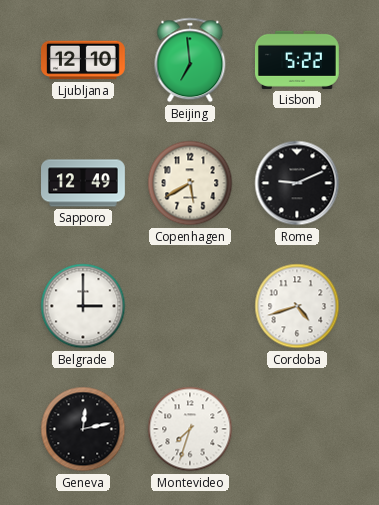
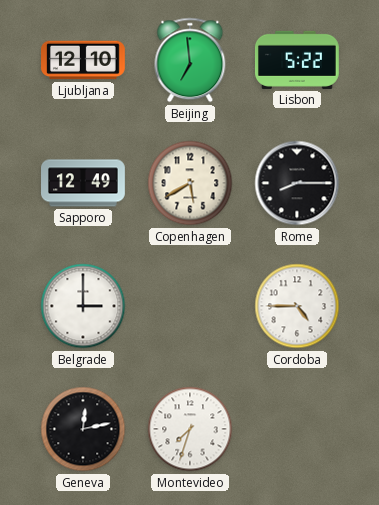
Rome: 9:11 -> 8:15
Cordoba: 4:42 -> 4:45
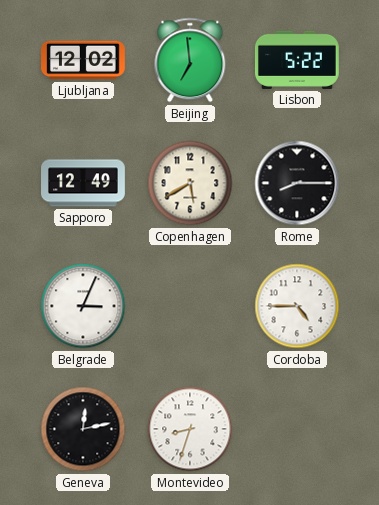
Ljubljana: 12:10 -> 12:02
Belgrade: 3:00 -> 3:04
Montevideo: 7:33 -> 8:33
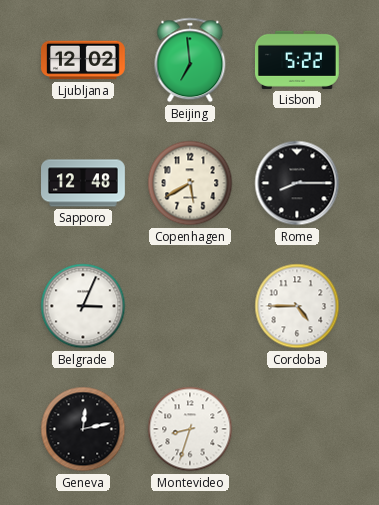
Sapporo: 12:49 -> 12:48
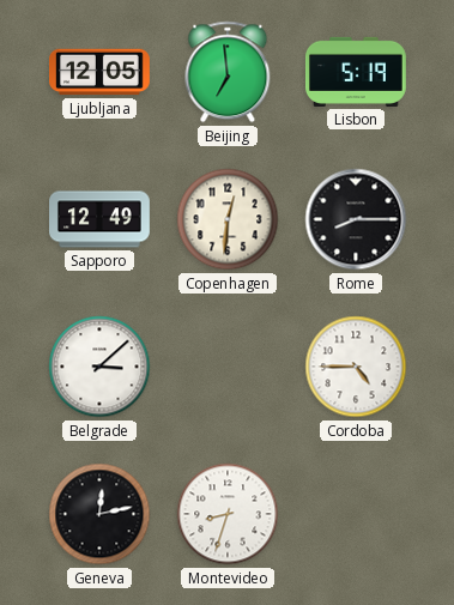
Ljubljana: 12:02 -> 12:05
Lisbon: 5:22 -> 5:19
Sapporo: 12:48 -> 12:49
Copenhagen: 5:40 -> 12:31
Belgrade: 3:04 -> 3:08
